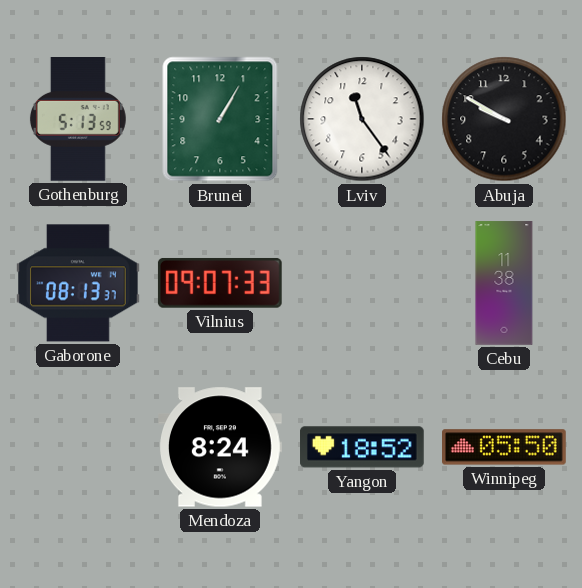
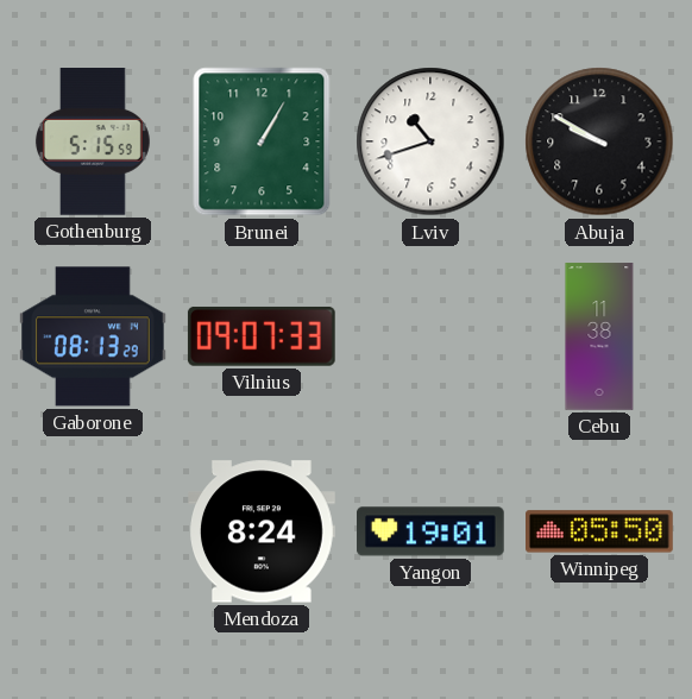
Gothenburg: 5:13 -> 5:15
Lviv: 11:24 -> 10:42
Gaborone: 08:13:37 -> 08:13:29
Yangon: 18:52 -> 19:01
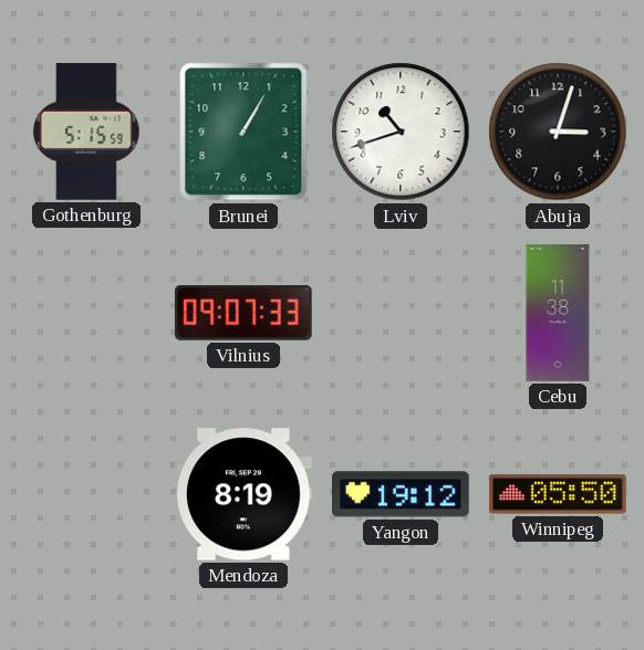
Abuja: 9:50 -> 3:03
Gaborone: 08:13 -> none
Mendoza: 8:24 -> 8:19
Yangon: 19:01 -> 19:12
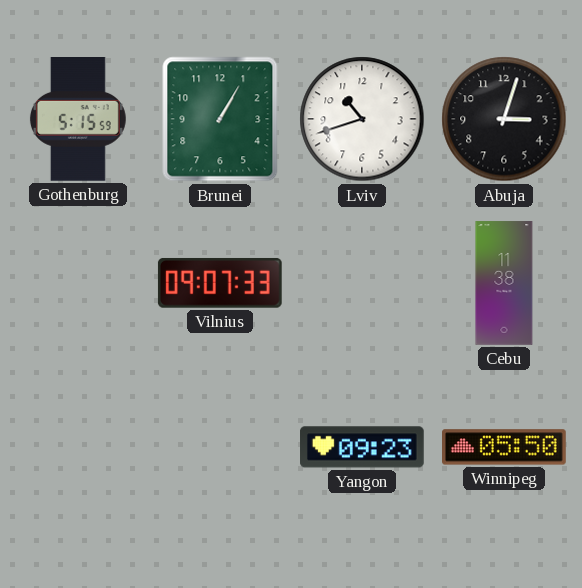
Mendoza: 8:19 -> none
Yangon: 19:12 -> 09:23
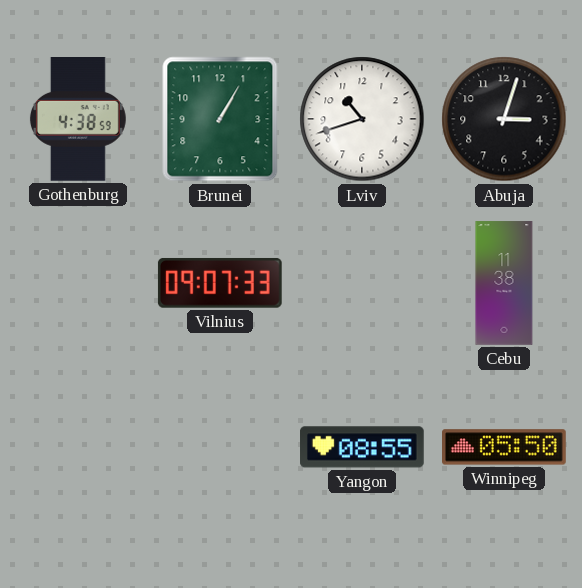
Gothenburg: 5:15 -> 4:38
Yangon: 09:23 -> 08:55
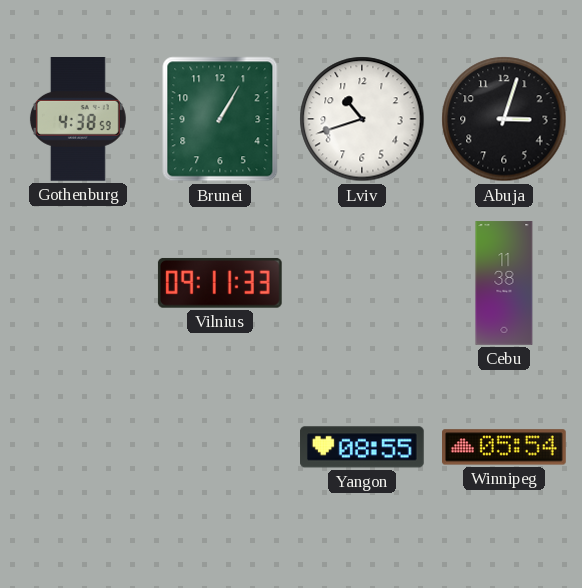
Vilnius: 09:07 -> 09:11
Winnipeg: 05:50 -> 05:54
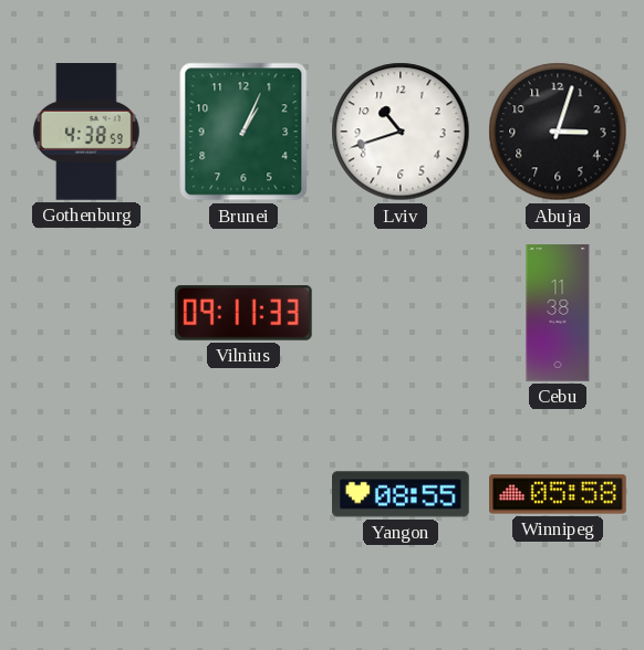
Brunei: 1:05 -> 1:04
Winnipeg: 05:54 -> 05:58
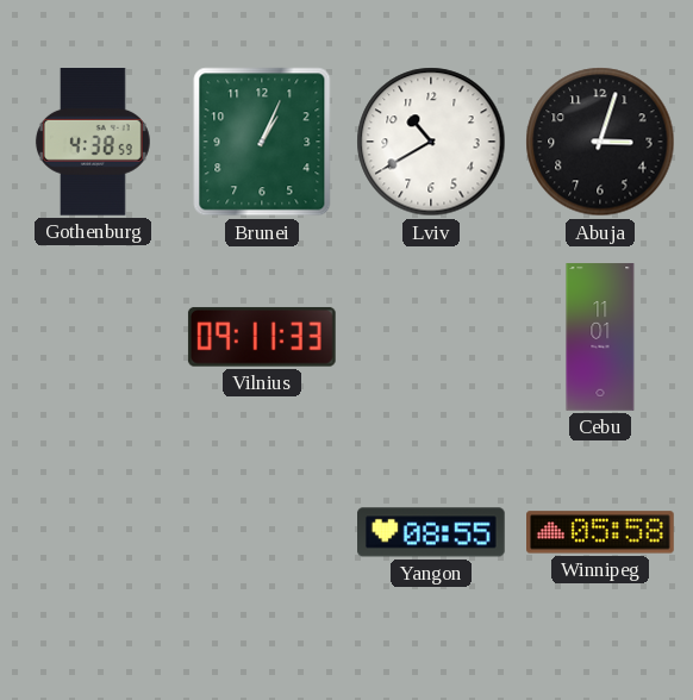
Lviv: 10:42 -> 10:40
Cebu: 11:38 -> 11:01
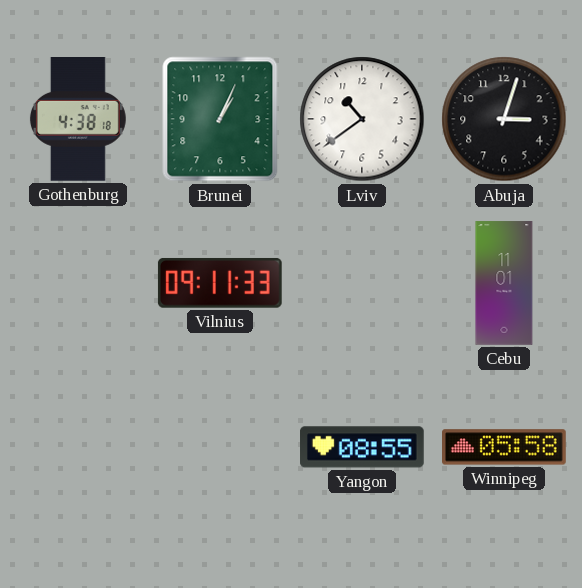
Gothenburg: 4:38:59 -> 4:38:18
Lviv: 10:40 -> 10:39
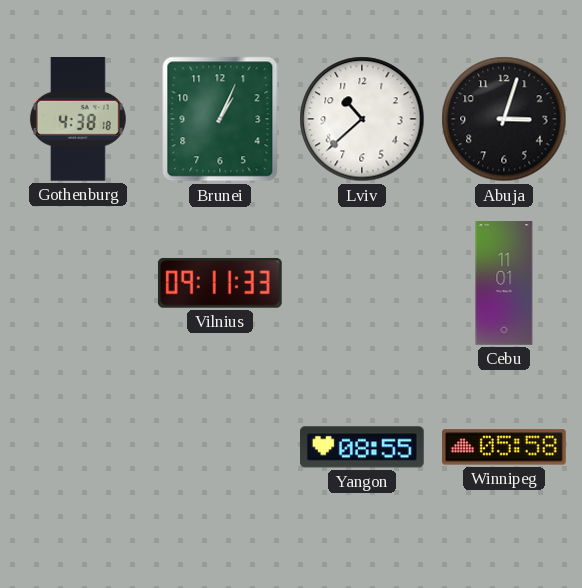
Lviv: 10:39 -> 10:38
